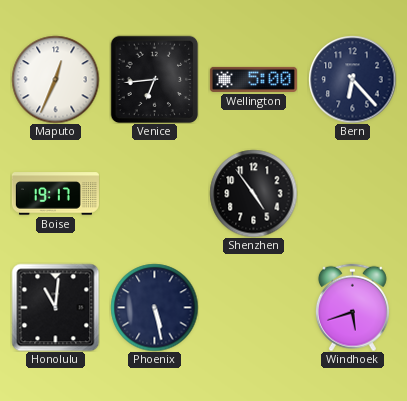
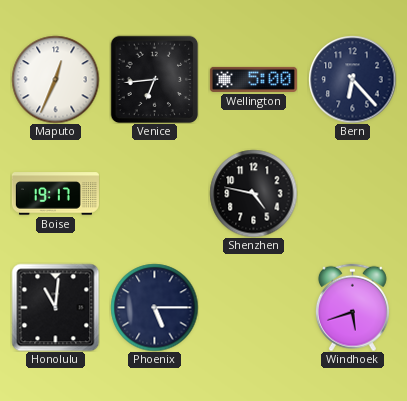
Shenzhen: 4:54 -> 4:47
Phoenix: 5:28 -> 5:15
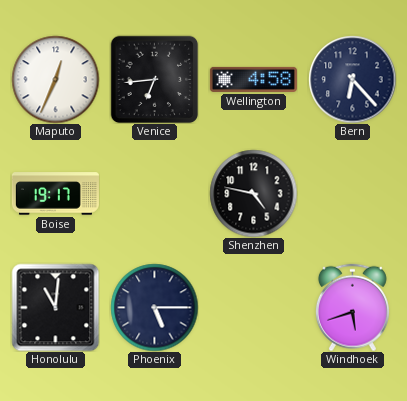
Wellington: 5:00 -> 4:58
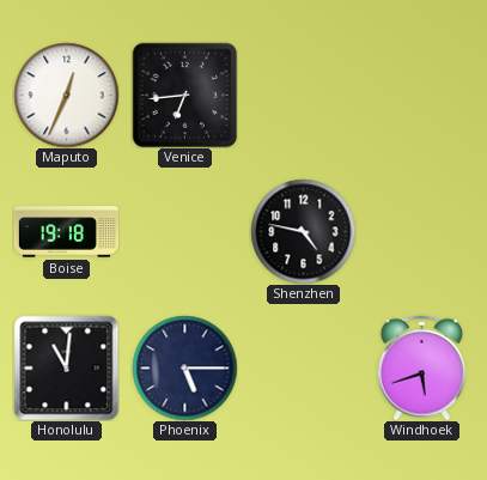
Wellington: 4:58 -> none
Bern: 6:23 -> none
Boise: 19:17 -> 19:18
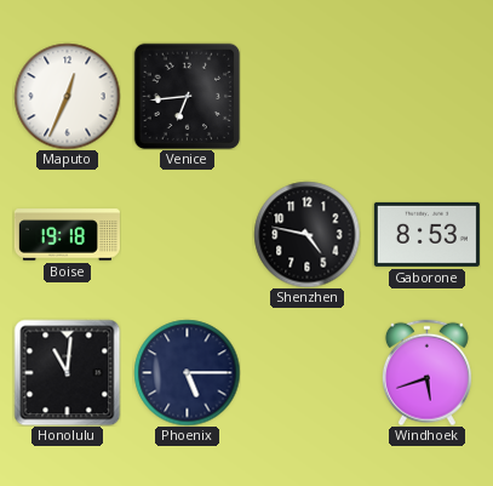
Gaborone: none -> 8:53
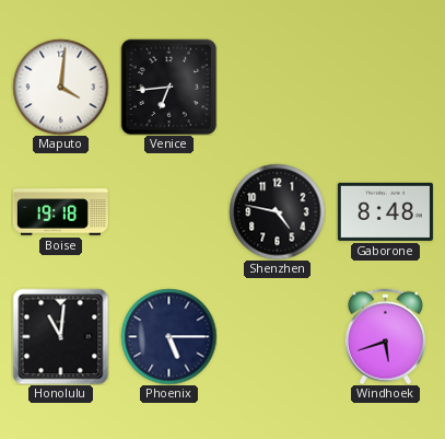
Maputo: 12:34 -> 4:01
Gaborone: 8:53 -> 8:48
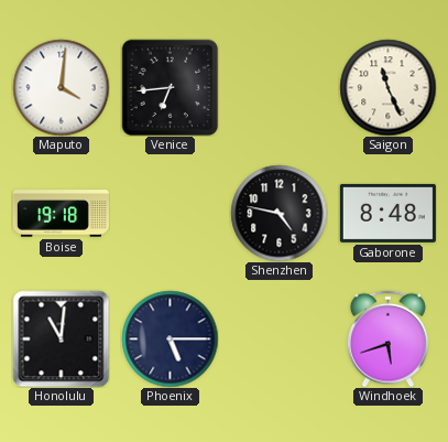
Saigon: none -> 11:26
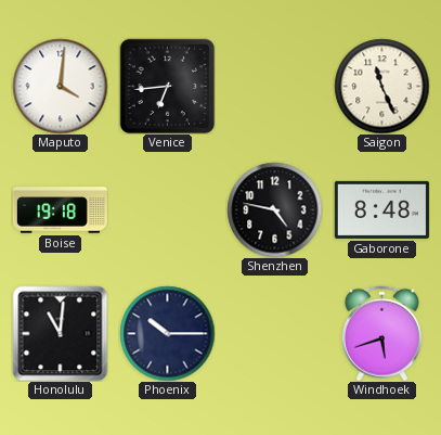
Phoenix: 5:15 -> 10:15
